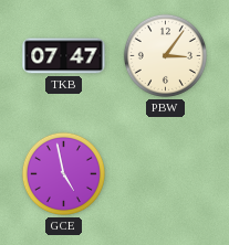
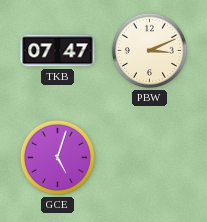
PBW: 3:06 -> 3:11
GCE: 4:58 -> 5:03
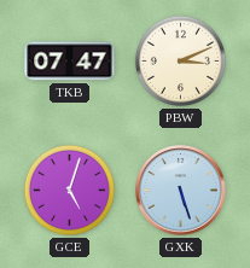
GXK: none -> 5:27
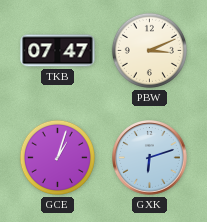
GCE: 5:03 -> 1:03
GXK: 5:27 -> 6:12
